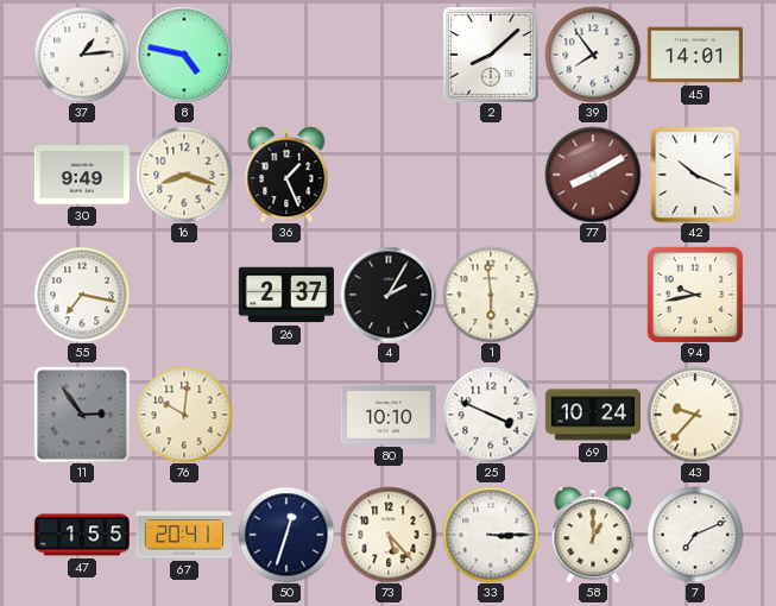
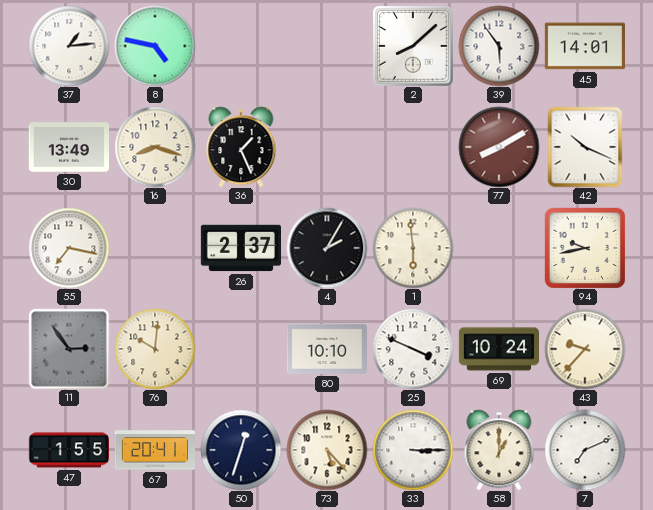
39: 7:54 -> 5:54
30: 9:49 -> 13:49
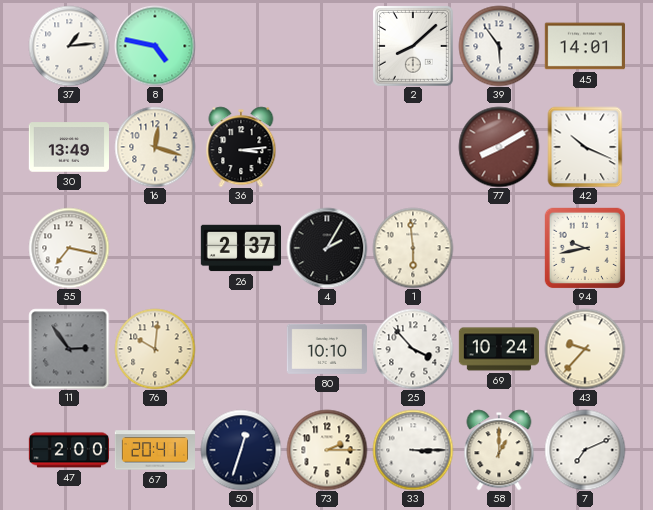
16: 8:18 -> 12:18
36: 1:26 -> 3:14
25: 3:49 -> 3:53
47: 1:55 -> 2:00
73: 5:23 -> 2:15
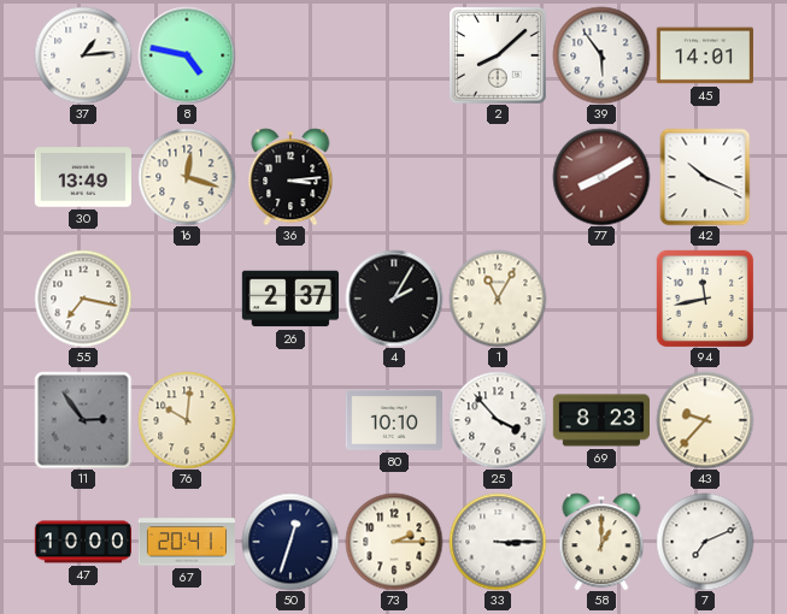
1: 5:59 -> 11:05
94: 9:43 -> 11:43
69: 10:24 -> 8:23
47: 2:00 -> 10:00
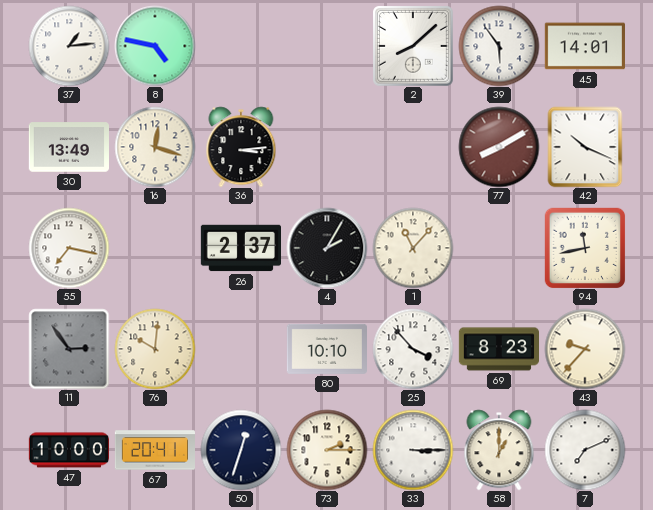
1: 11:05 -> 11:07
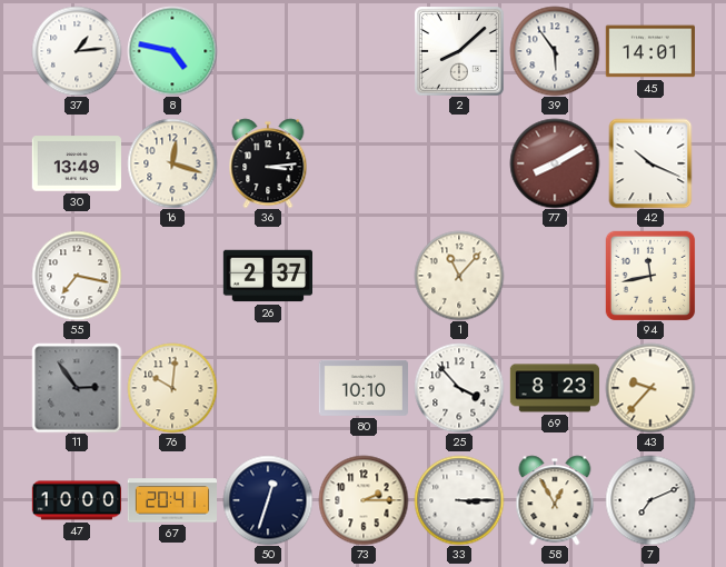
4: 2:05 -> none
58: 1:00 -> 12:55
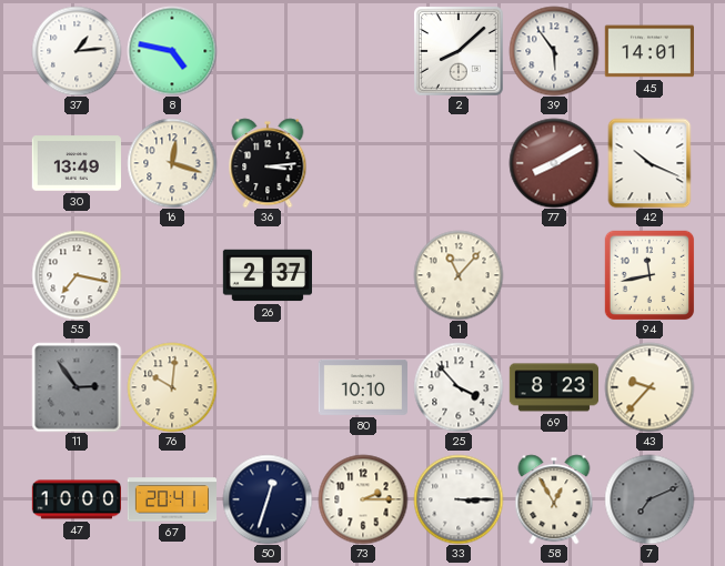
7 dial: white -> grey
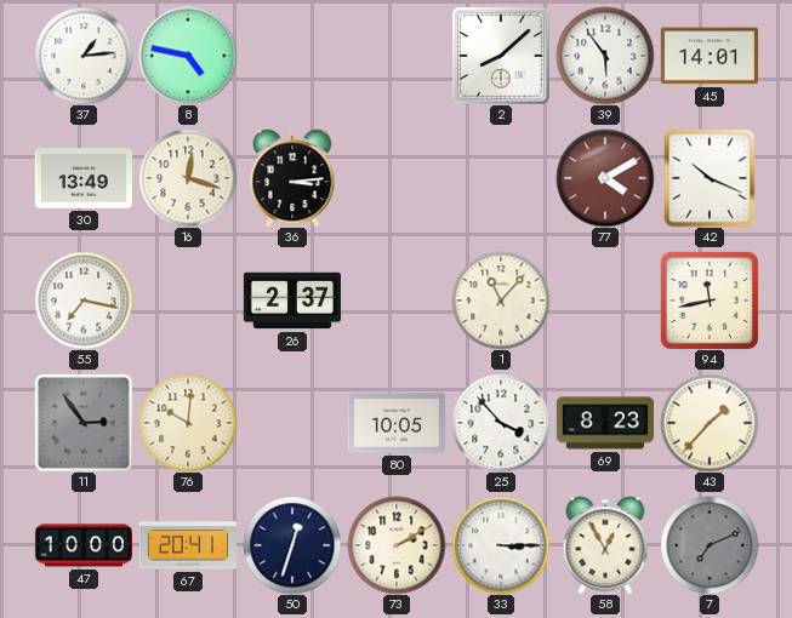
77: 8:10 -> 4:10
80: 10:10 -> 10:05
43: 9:37 -> 1:37
73: 2:15 -> 2:10
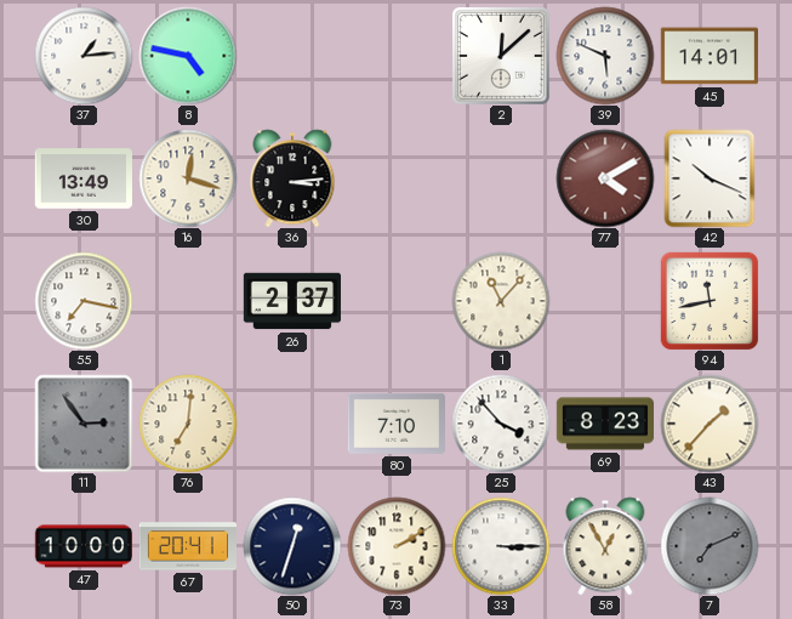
2: 8:08 -> 12:08
39: 5:54 -> 5:49
76: 10:01 -> 7:01
80: 10:05 -> 7:10
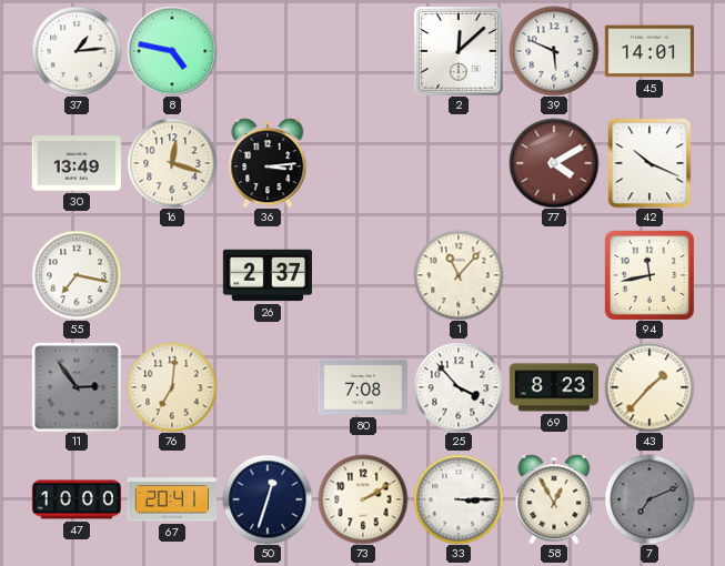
80: 7:10 -> 7:08
